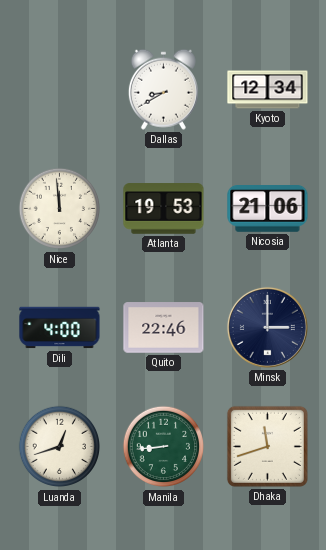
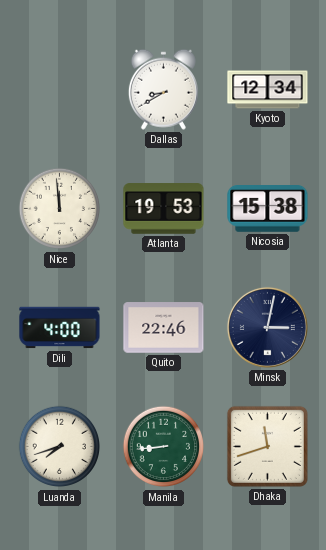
Nicosia: 21:06 -> 15:38
Minsk: 3:00 -> 3:02
Luanda: 12:42 -> 7:42
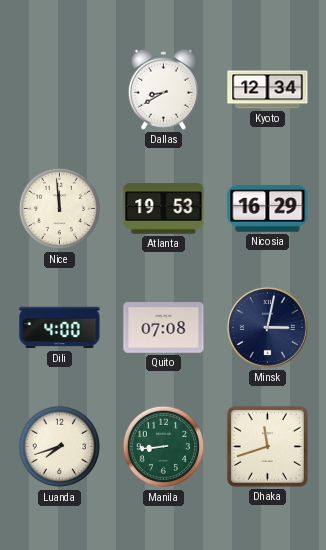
Nicosia: 15:38 -> 16:29
Quito: 22:46 -> 07:08
